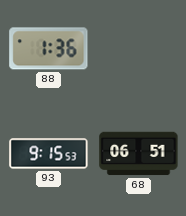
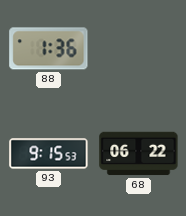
68: 06:51 -> 06:22
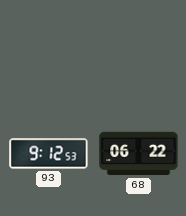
88: 1:36 -> none
93: 9:15 -> 9:12
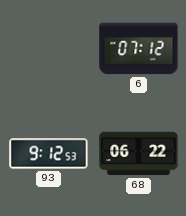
6: none -> 07:12
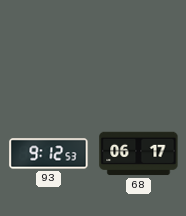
6: 07:12 -> none
68: 06:22 -> 06:17
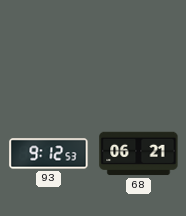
68: 06:17 -> 06:21
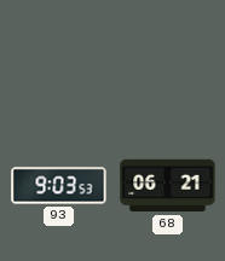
93: 9:12 -> 9:03
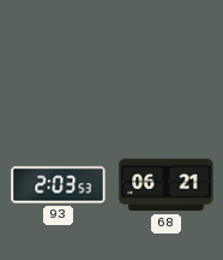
93: 9:03 -> 2:03
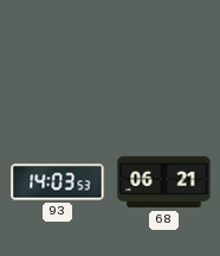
93: 2:03 -> 14:03
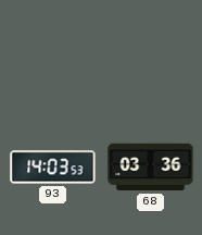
68: 06:21 -> 03:36
